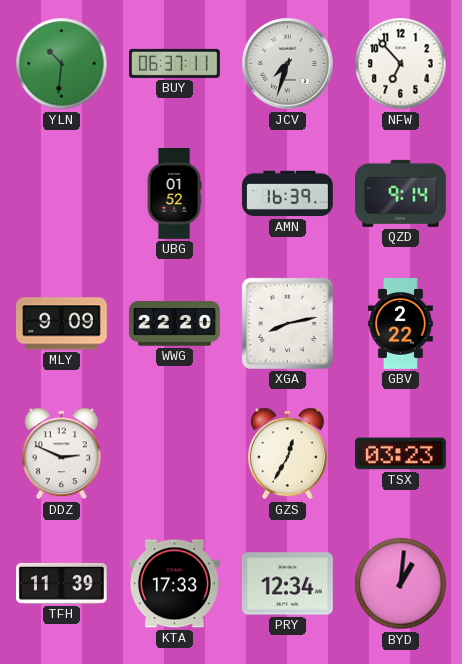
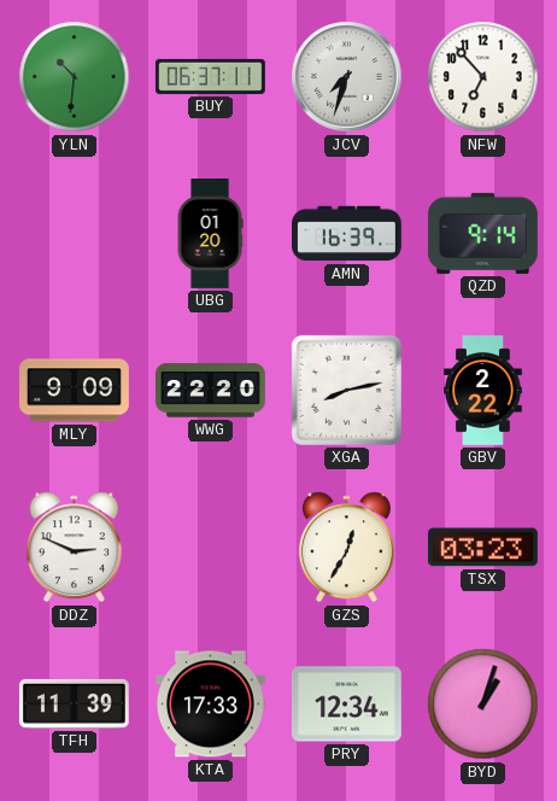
UBG: 01:52 -> 01:20
BYD: 1:01 -> 1:03
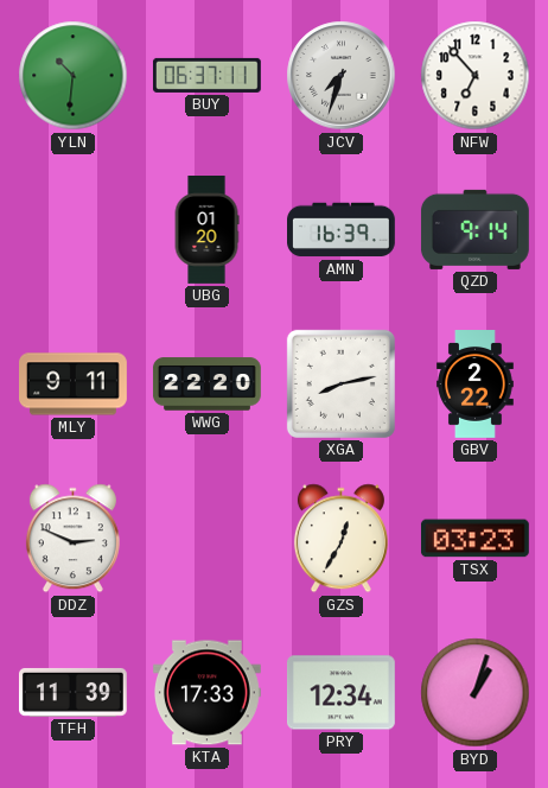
MLY: 9:09 -> 9:11
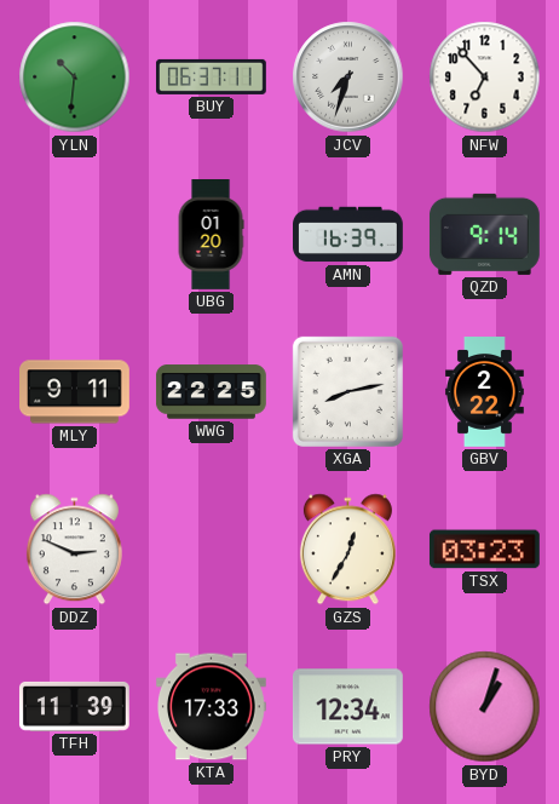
WWG: 22:20 -> 22:25
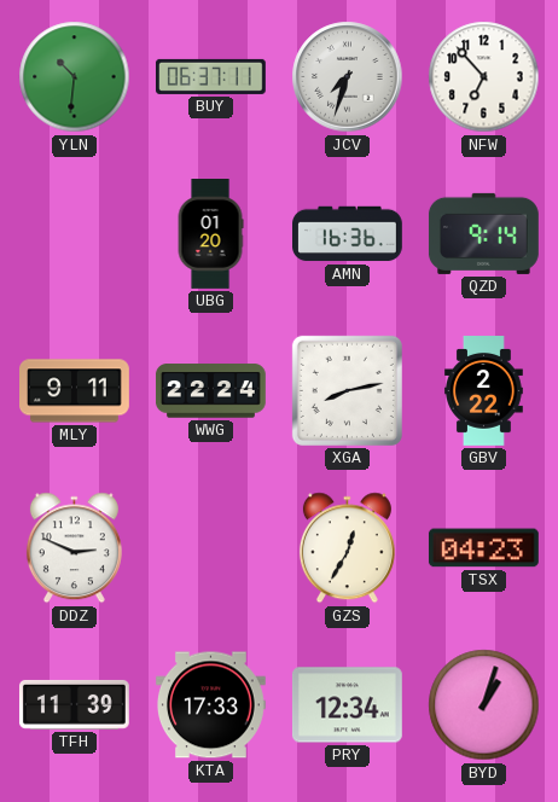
AMN: 16:39 -> 16:36
WWG: 22:25 -> 22:24
TSX: 03:23 -> 04:23
